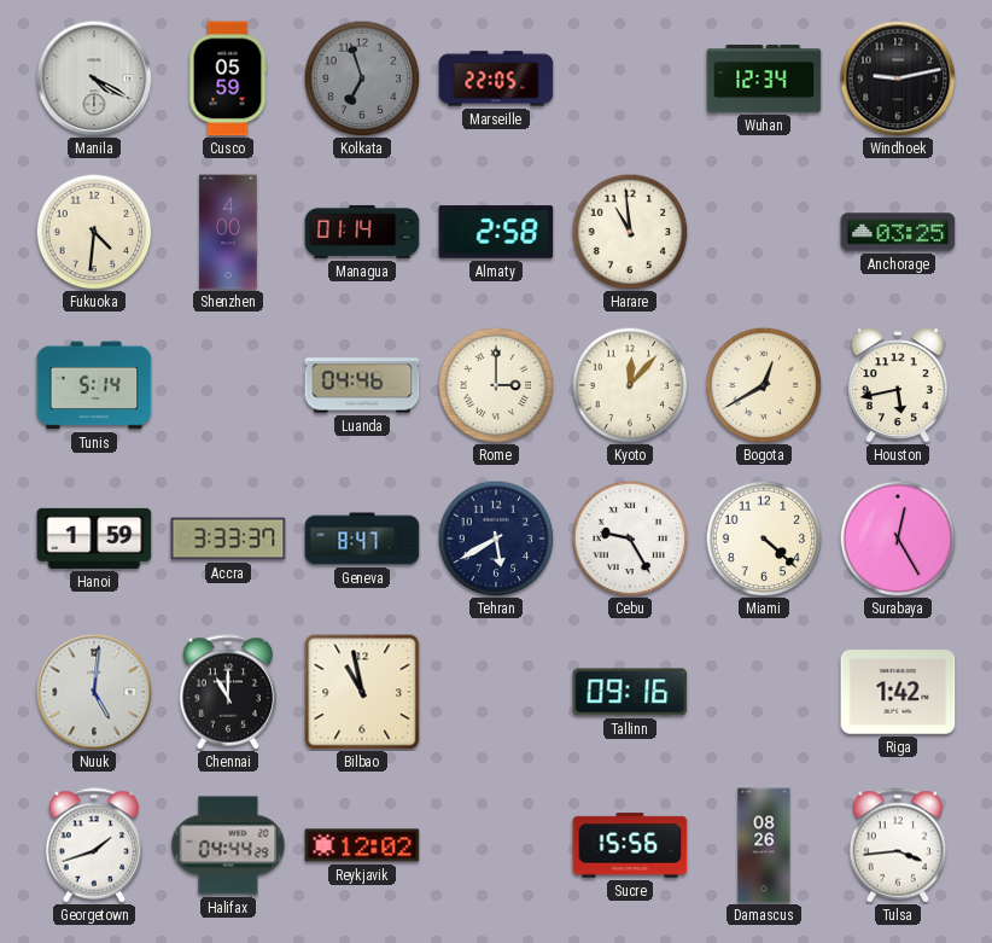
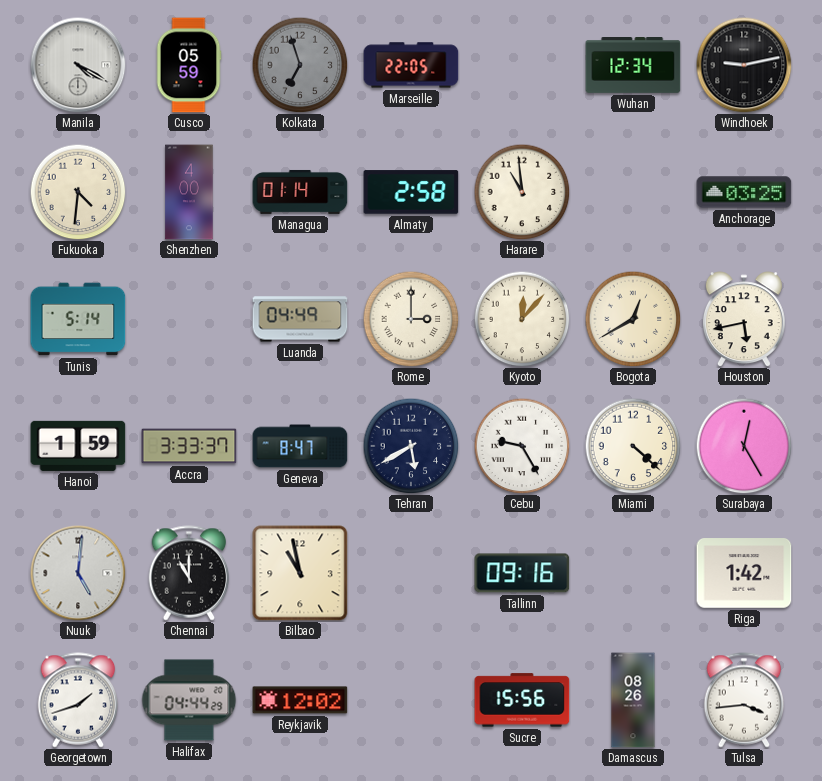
Luanda: 04:46 -> 04:49
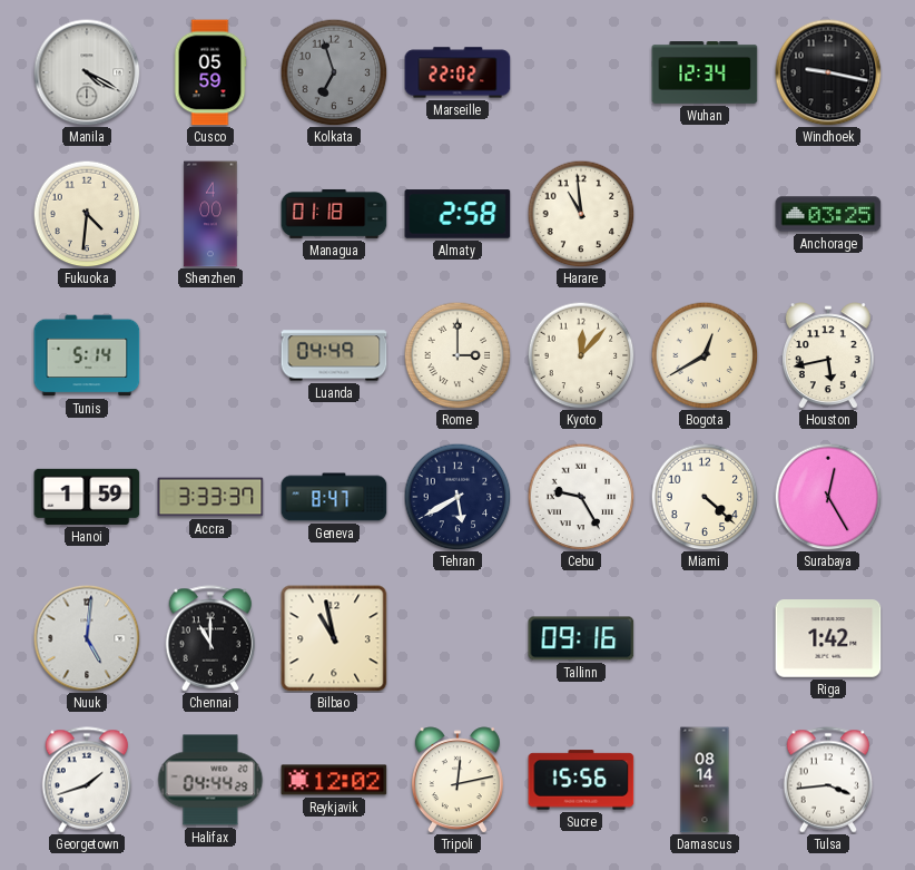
Marseille: 22:05 -> 22:02
Windhoek: 9:13 -> 9:17
Managua: 01:14 -> 01:18
Tripoli: none -> 12:13
Damascus: 08:26 -> 08:14
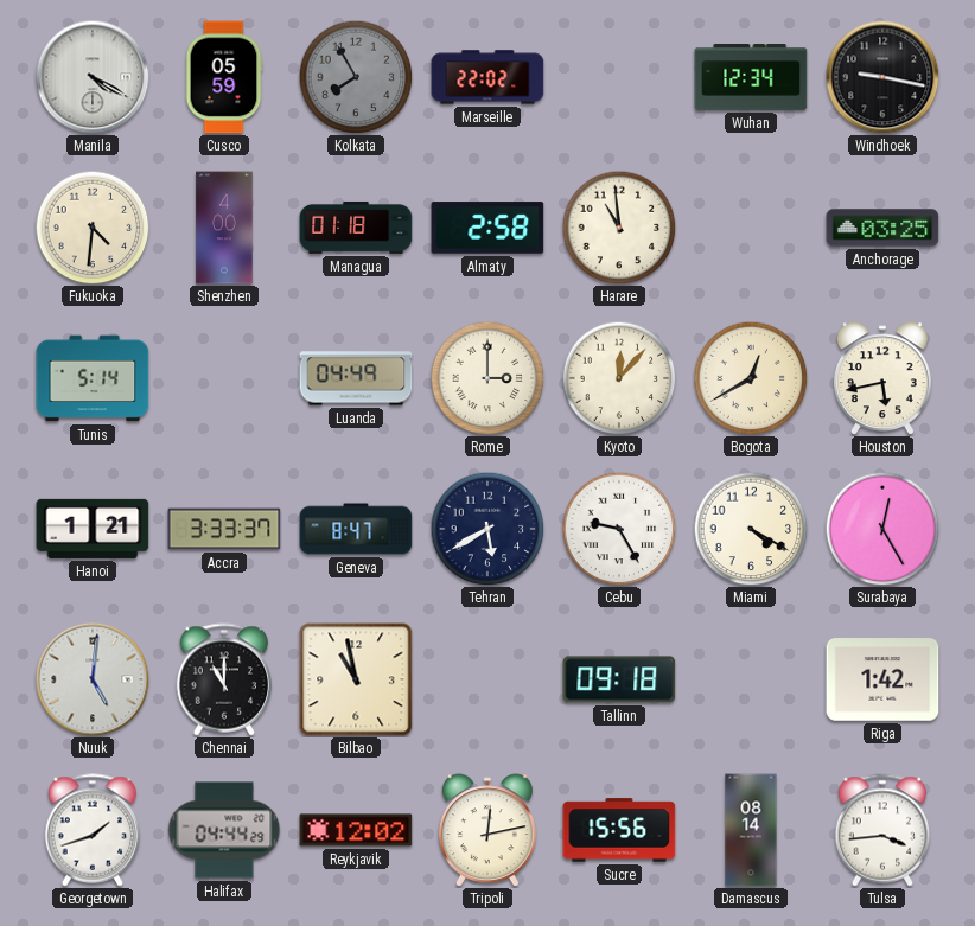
Kolkata: 6:57 -> 7:55
Hanoi: 1:59 -> 1:21
Miami: 4:22 -> 4:20
Tallinn: 09:16 -> 09:18
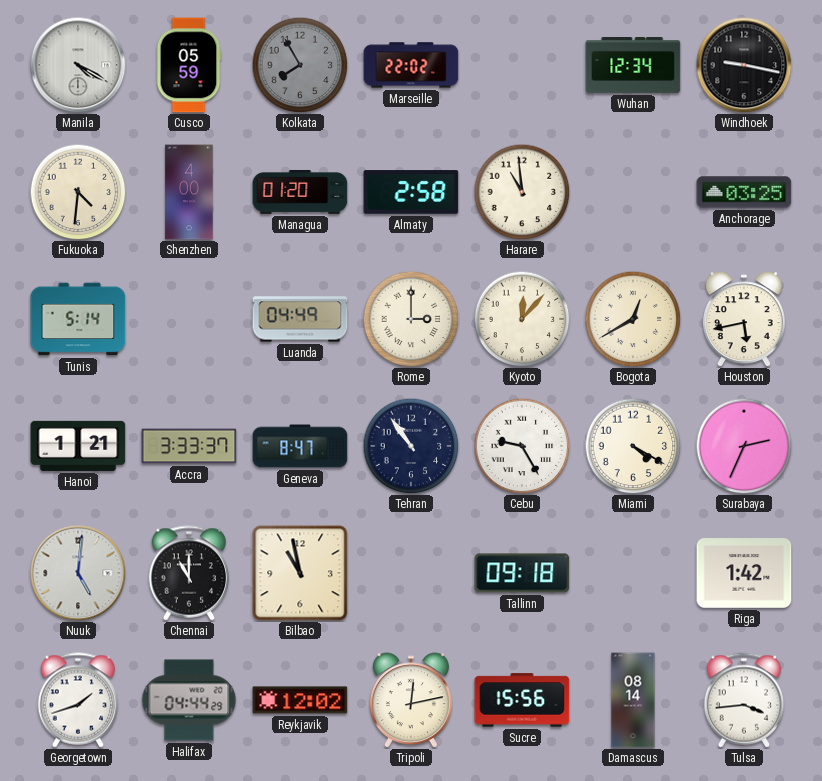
Managua: 01:18 -> 01:20
Tehran: 5:40 -> 10:54
Surabaya: 12:25 -> 2:34
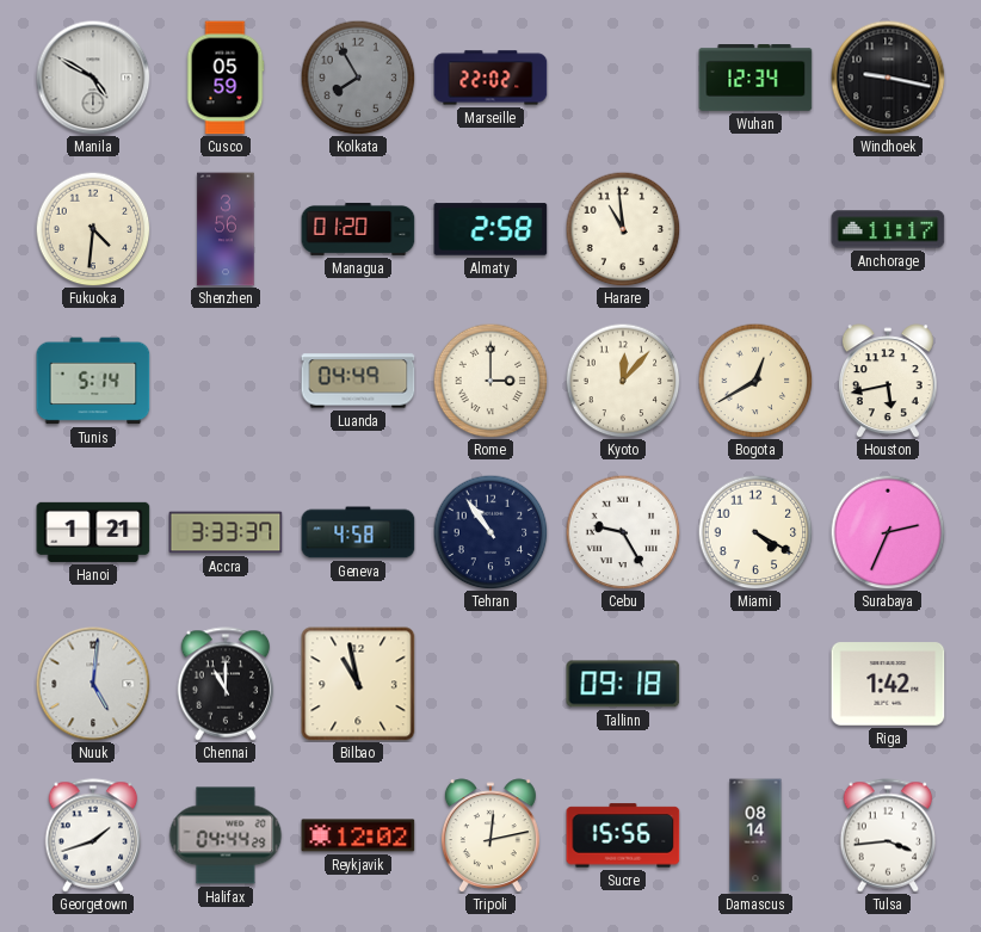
Manila: 4:20 -> 4:50
Shenzhen: 4:00 -> 3:56
Anchorage: 03:25 -> 11:17
Geneva: 8:47 -> 4:58
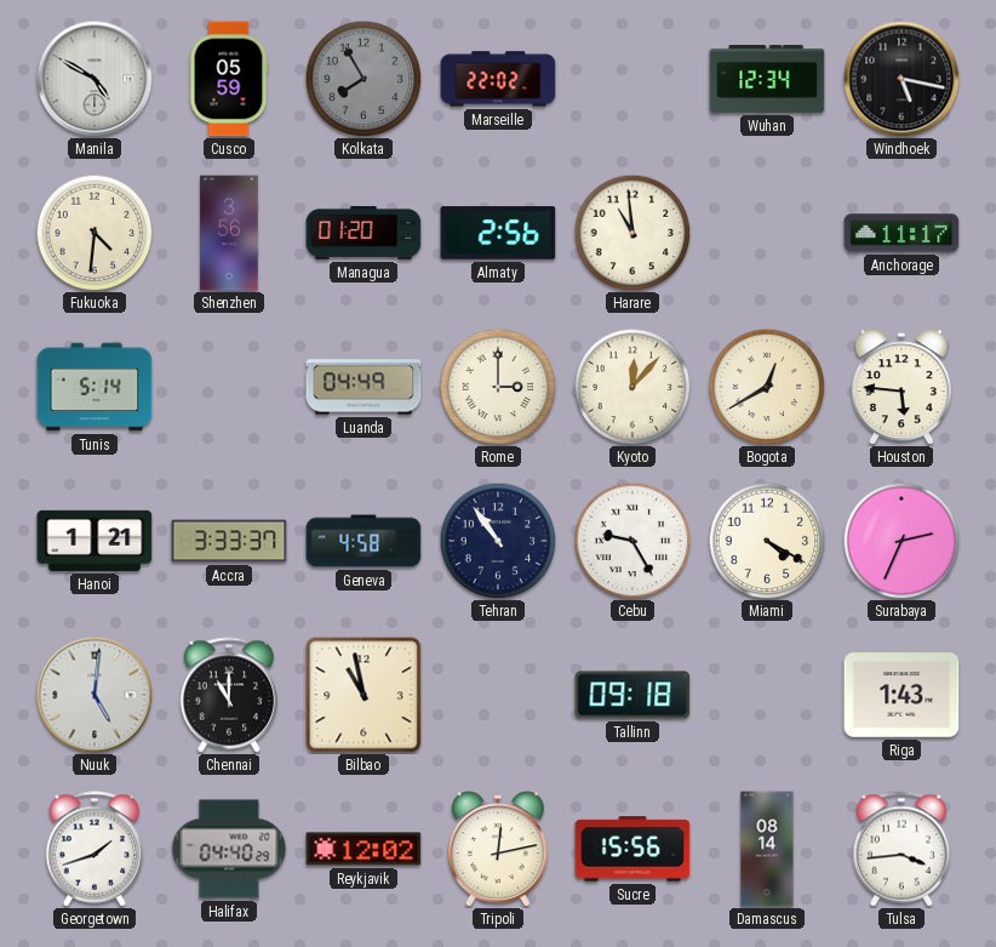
Windhoek: 9:17 -> 5:17
Almaty: 2:58 -> 2:56
Houston: 5:43 -> 5:46
Riga: 1:42 -> 1:43
Halifax: 04:44 -> 04:40
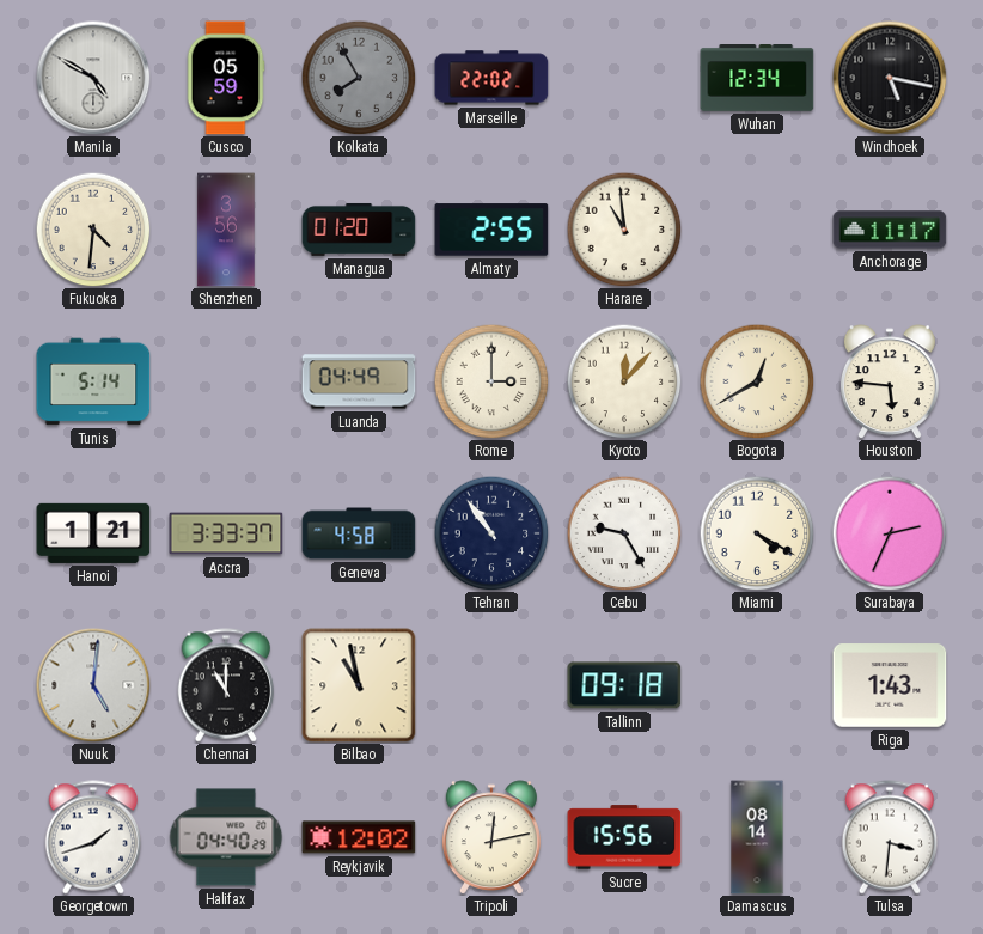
Almaty: 2:56 -> 2:55
Tulsa: 3:44 -> 3:31
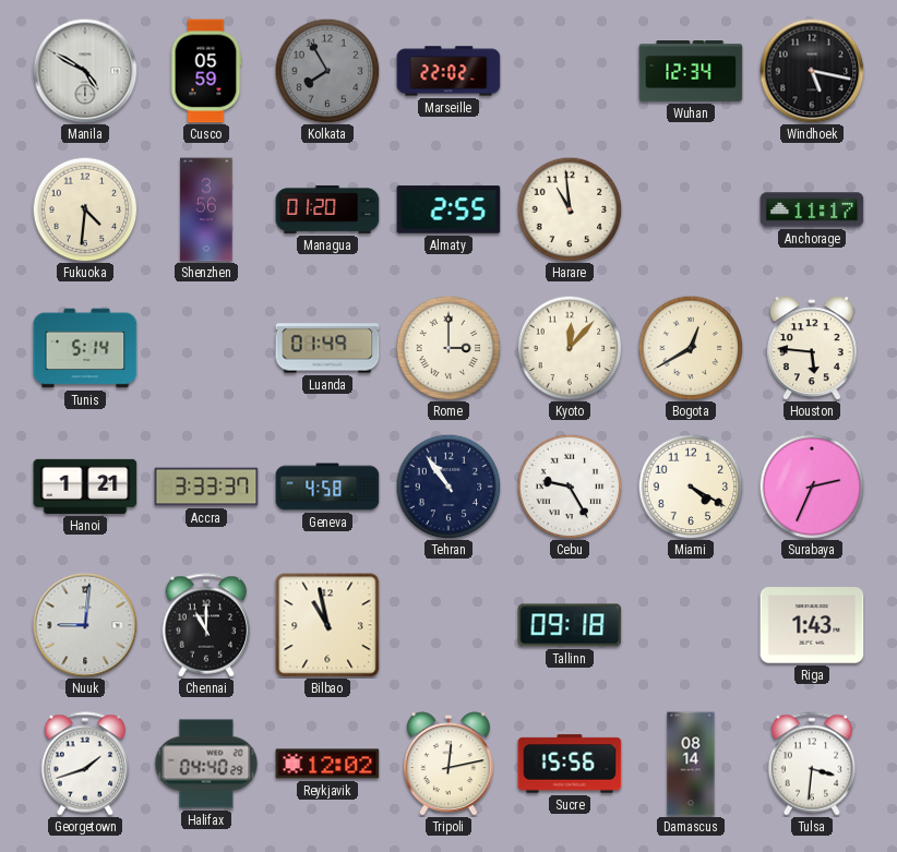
Luanda: 04:49 -> 01:49
Nuuk: 5:01 -> 9:01
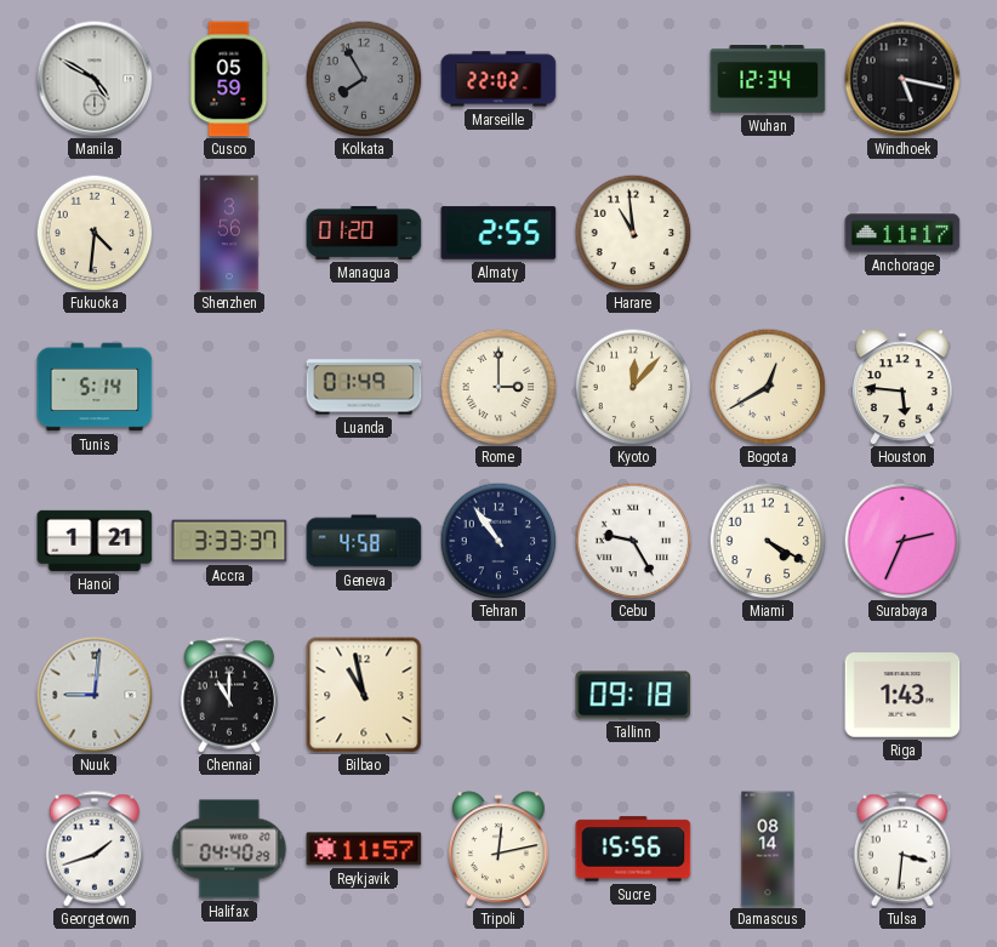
Reykjavik: 12:02 -> 11:57
